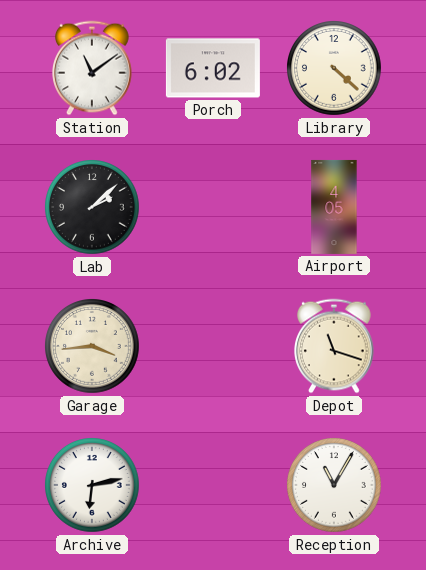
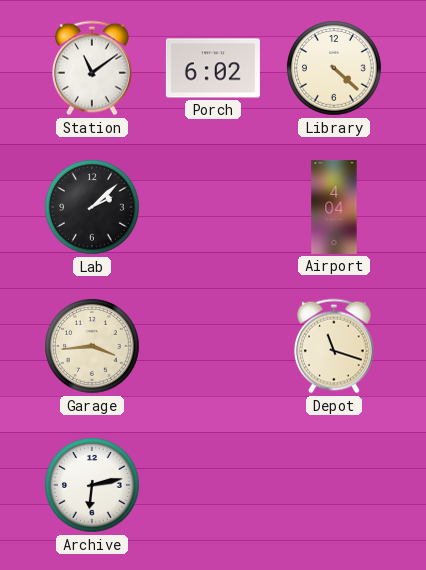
Airport: 4:05 -> 4:04
Reception: 11:05 -> none
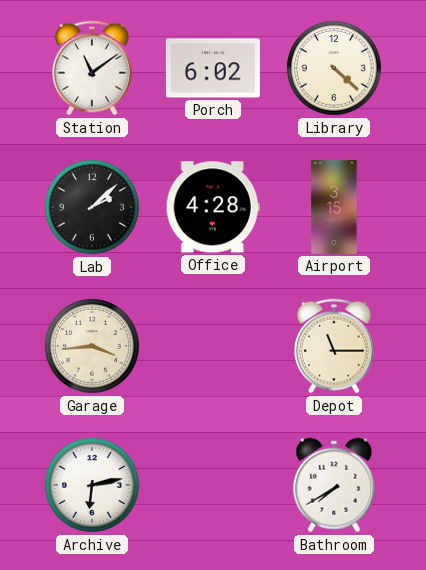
Office: none -> 4:28
Airport: 4:04 -> 3:15
Depot: 11:18 -> 11:15
Bathroom: none -> 7:40
